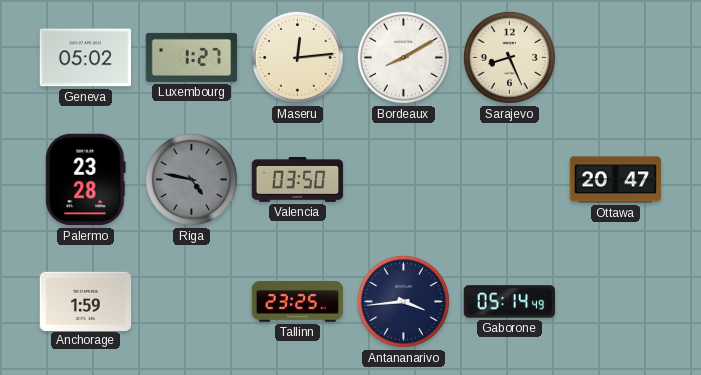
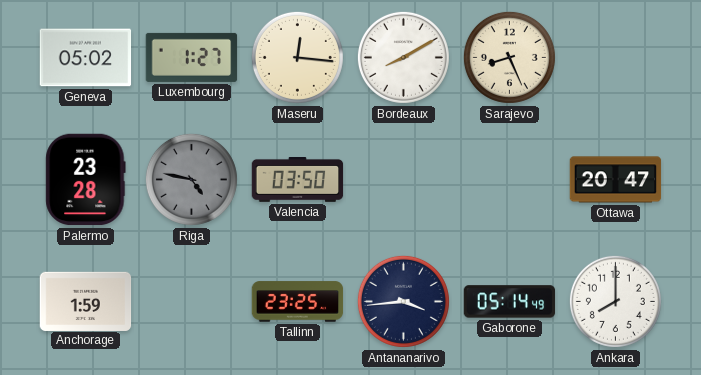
Maseru: 12:14 -> 12:16
Ankara: none -> 8:00
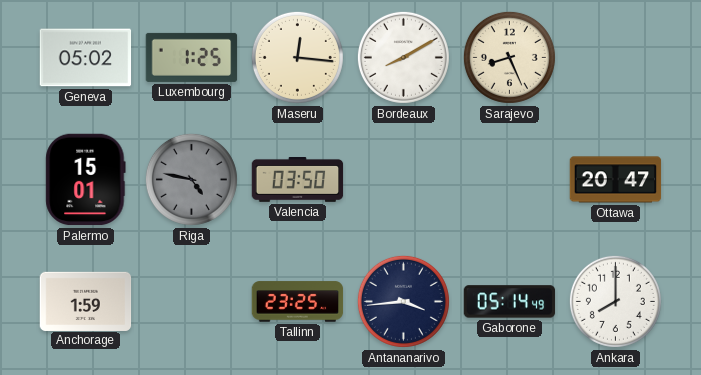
Luxembourg: 1:27 -> 1:25
Palermo: 23:28 -> 15:01
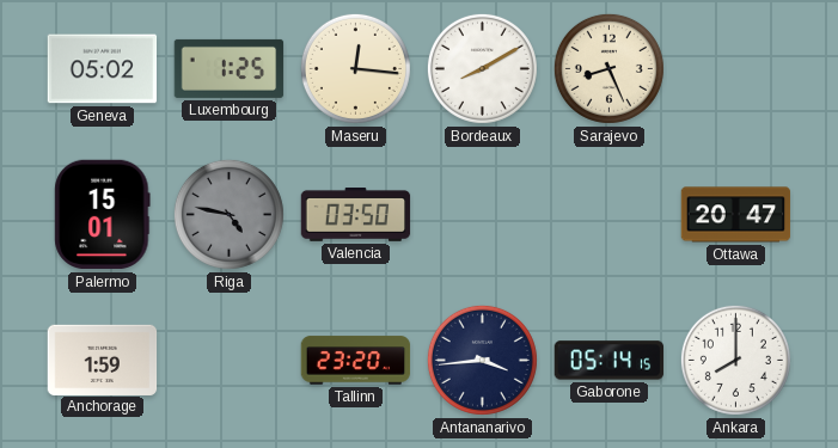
Tallinn: 23:25 -> 23:20
Gaborone: 05:14:49 -> 05:14:15
